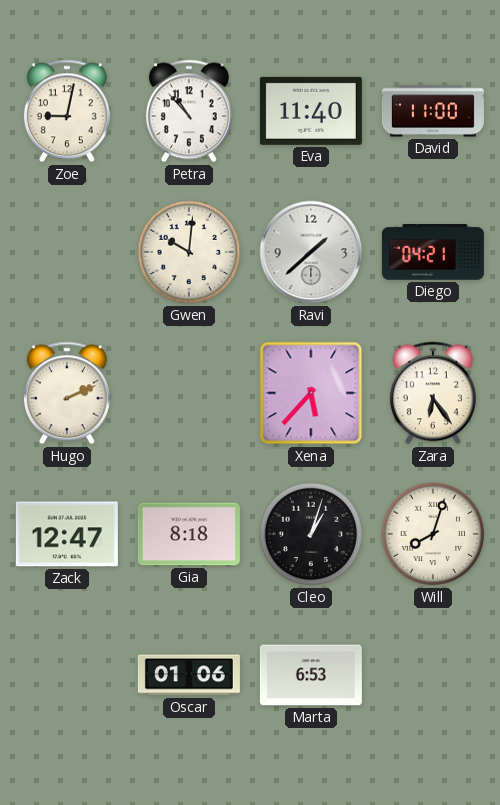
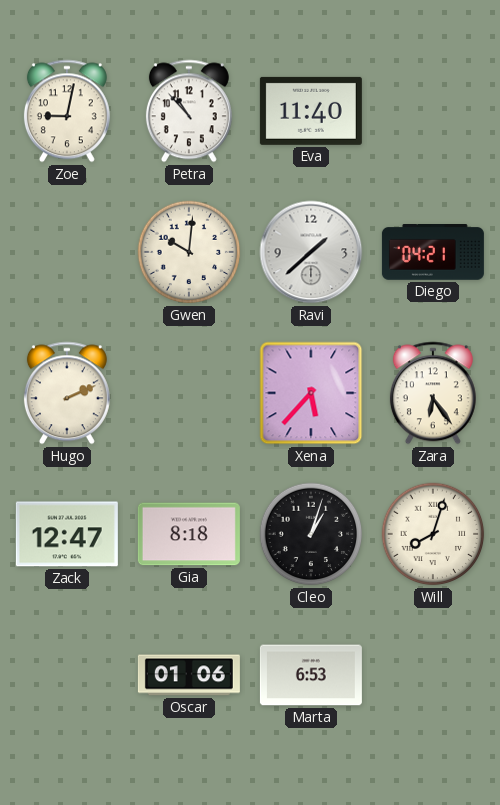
David: 11:00 -> none
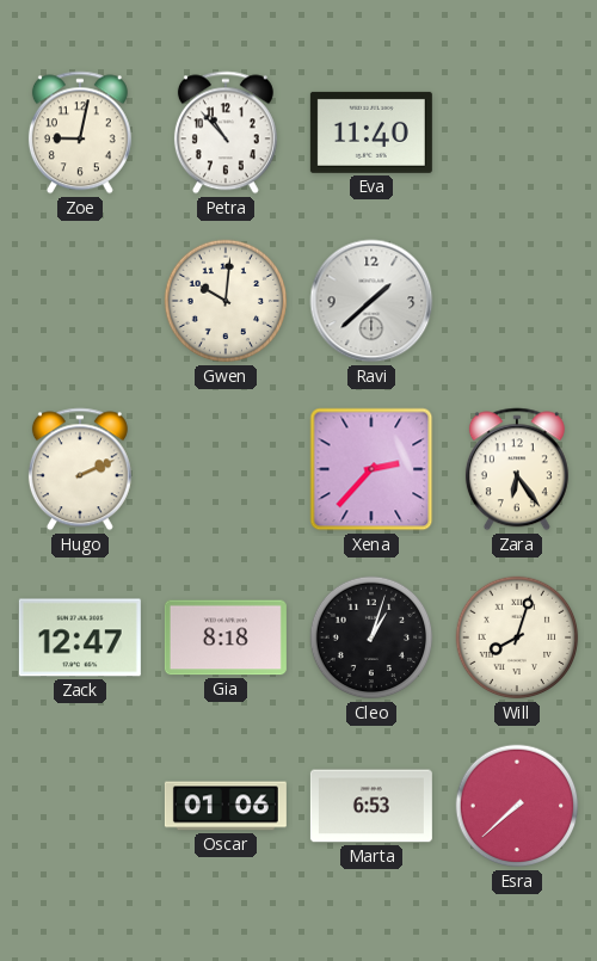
Diego: 04:21 -> none
Xena: 5:37 -> 2:37
Esra: none -> 7:38
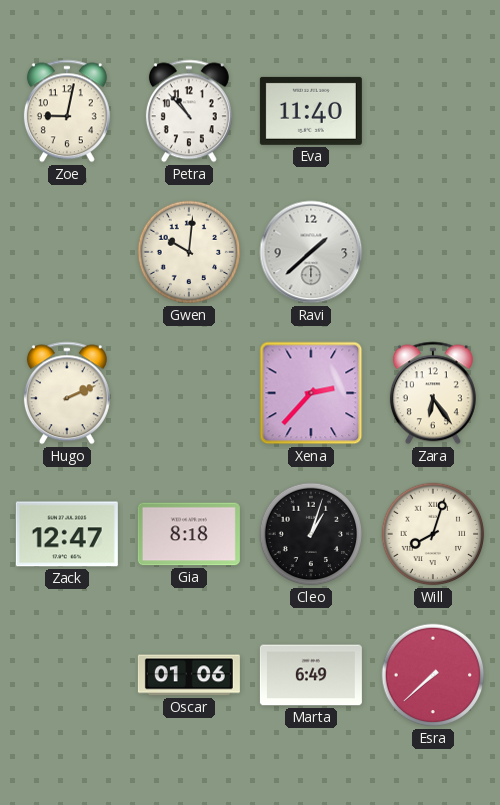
Marta: 6:53 -> 6:49
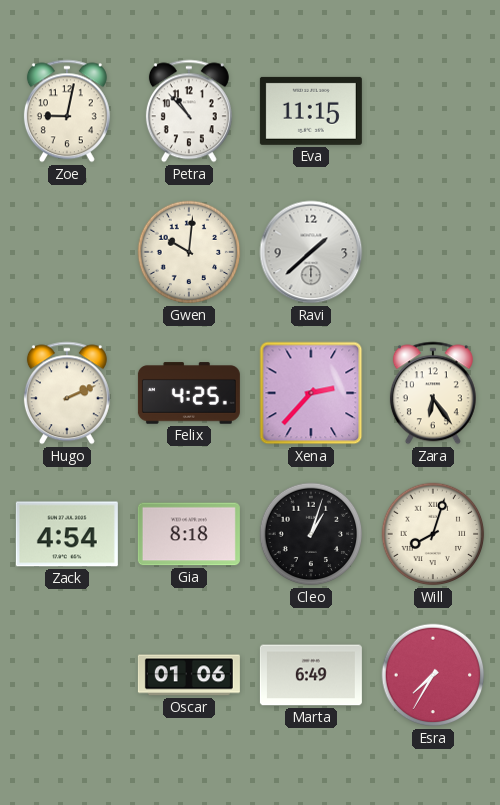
Eva: 11:40 -> 11:15
Felix: none -> 4:25
Zack: 12:47 -> 4:54
Esra: 7:38 -> 7:35
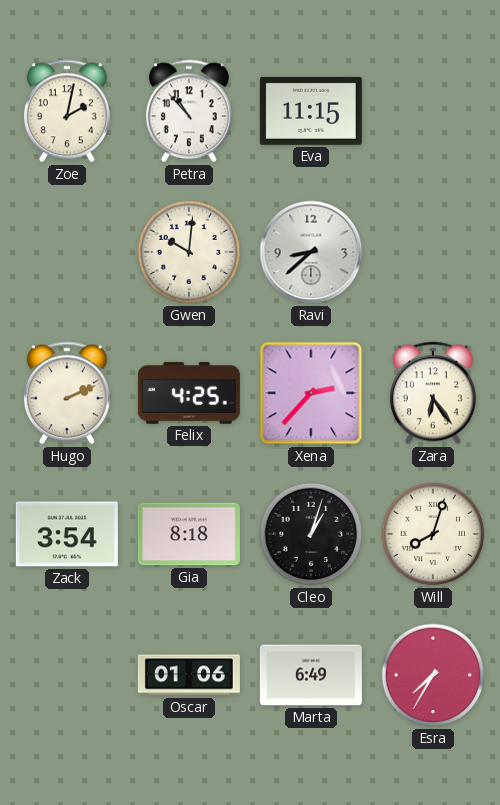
Zoe: 9:02 -> 2:02
Ravi: 1:38 -> 8:38
Zack: 4:54 -> 3:54
